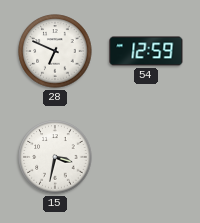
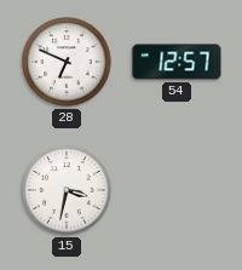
54: 12:59 -> 12:57
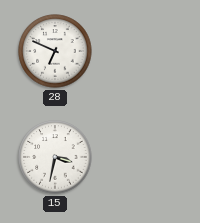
54: 12:57 -> none
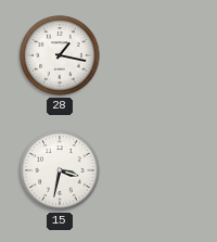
28: 6:49 -> 1:17
